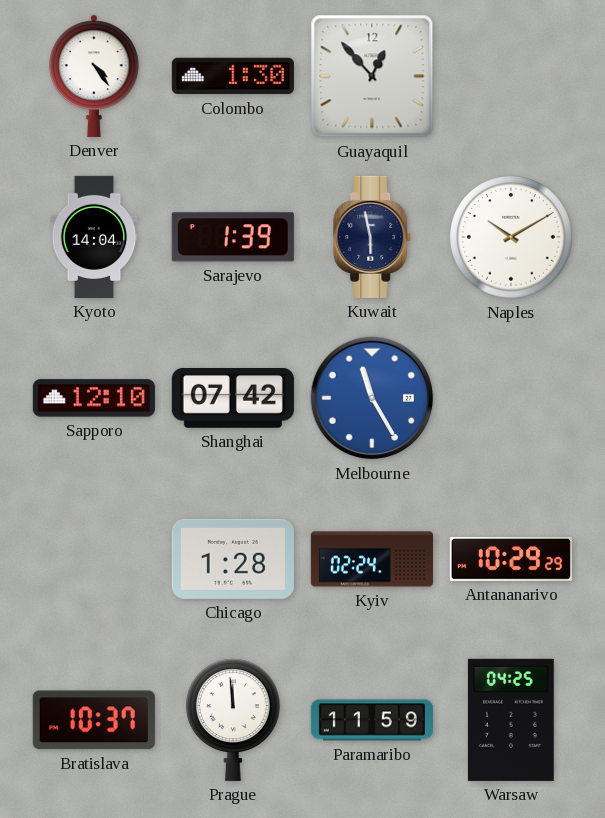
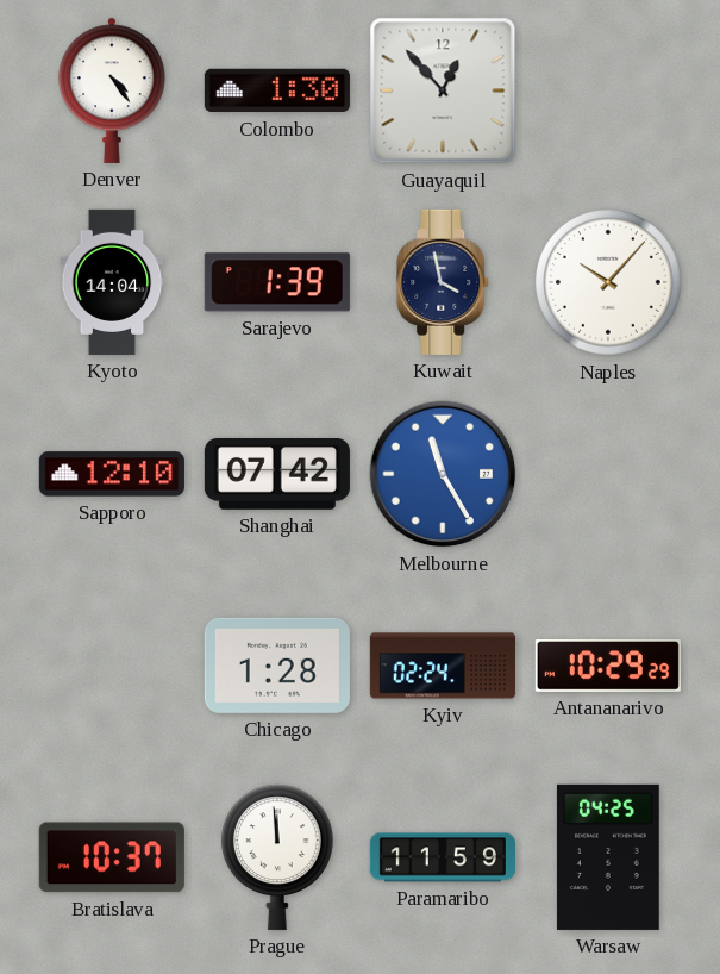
Kuwait: 5:58 -> 3:58
Naples: 10:10 -> 10:07
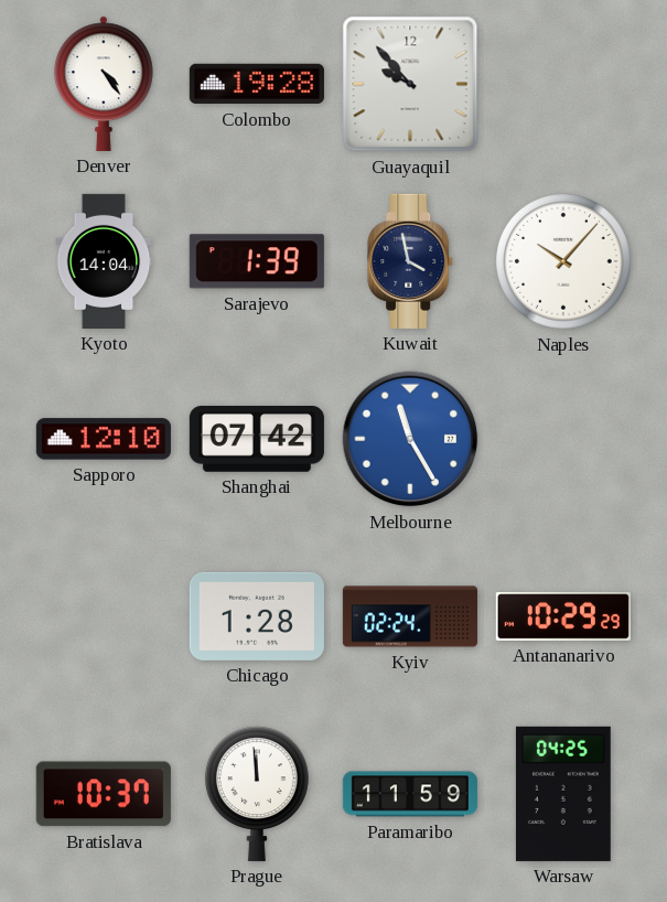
Colombo: 1:30 -> 19:28
Guayaquil: 12:53 -> 9:53
